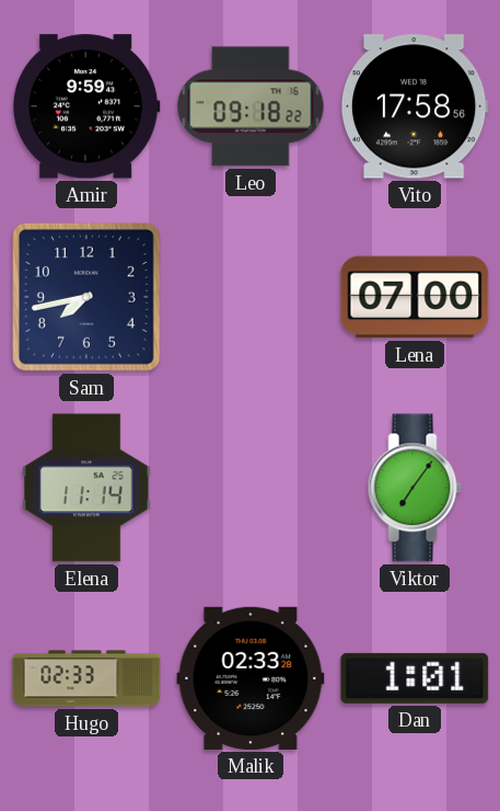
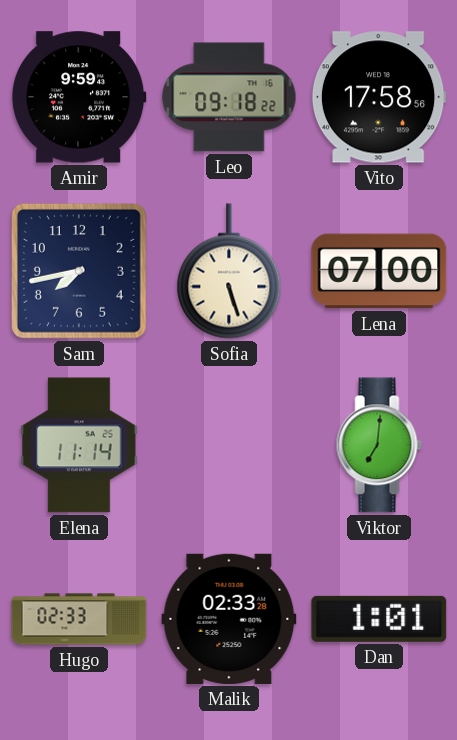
Sofia: none -> 5:27
Viktor: 7:06 -> 7:01
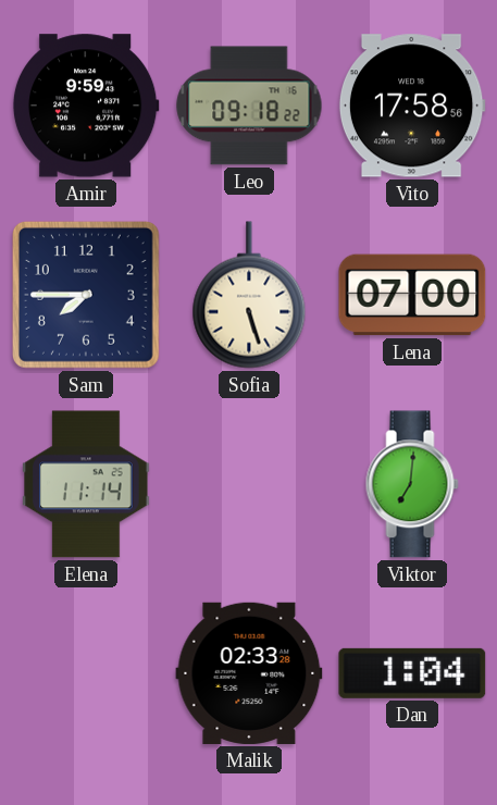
Sam: 7:43 -> 7:45
Hugo: 02:33 -> none
Dan: 1:01 -> 1:04
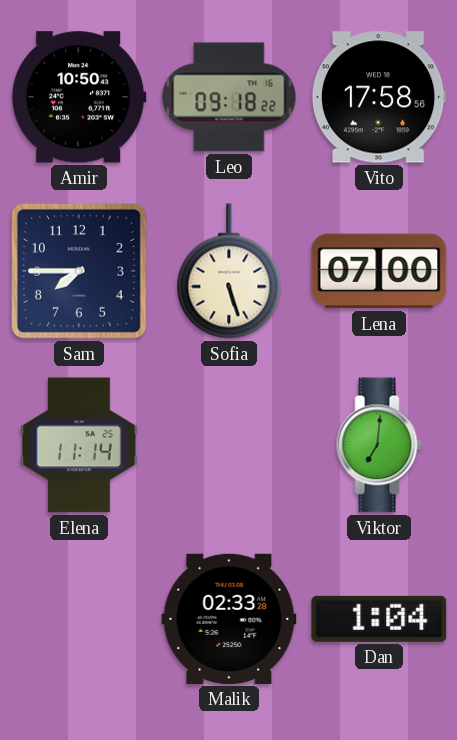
Amir: 9:59 -> 10:50
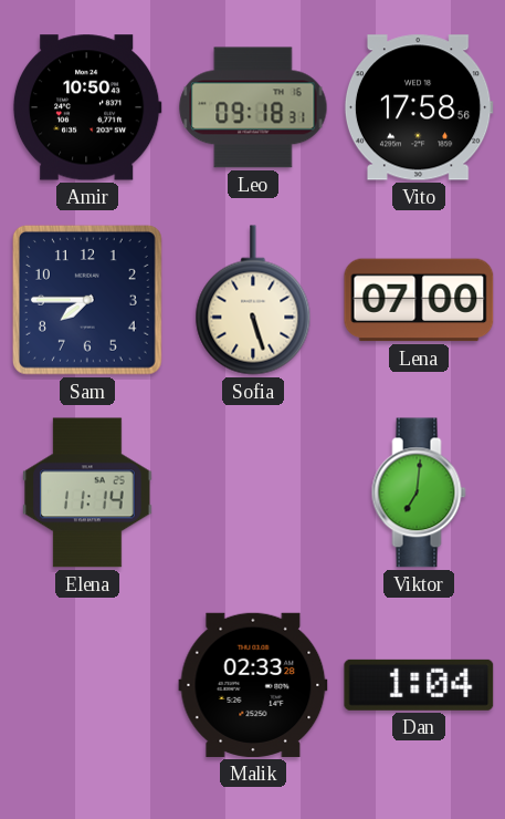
Leo: 09:18:22 -> 09:18:31
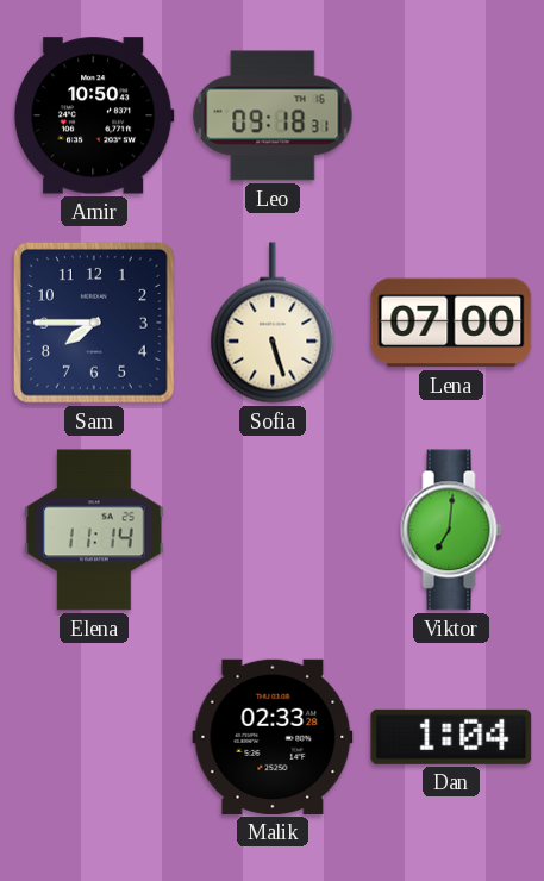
Vito: 17:58 -> none
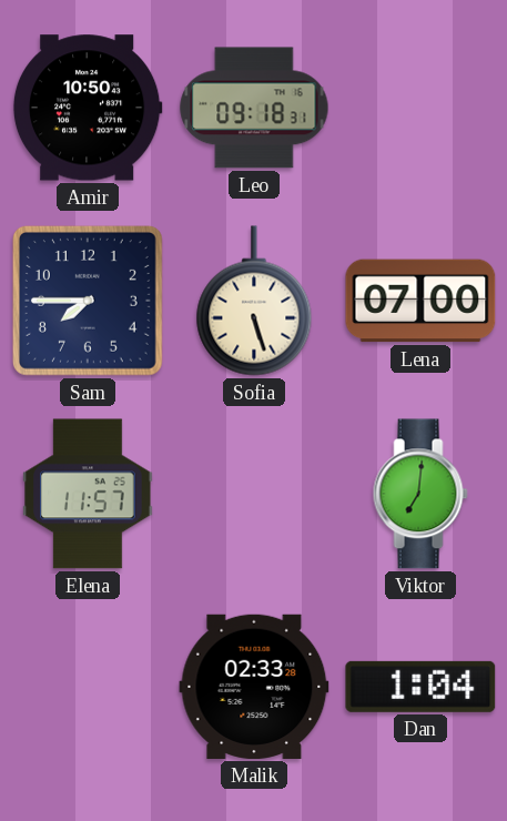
Elena: 11:14 -> 11:57
